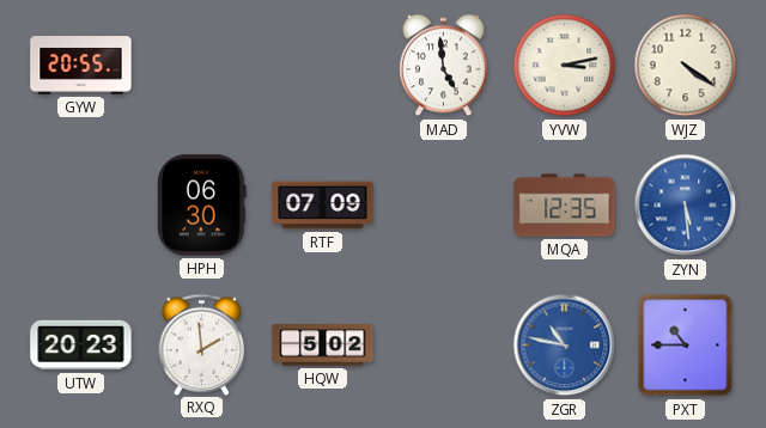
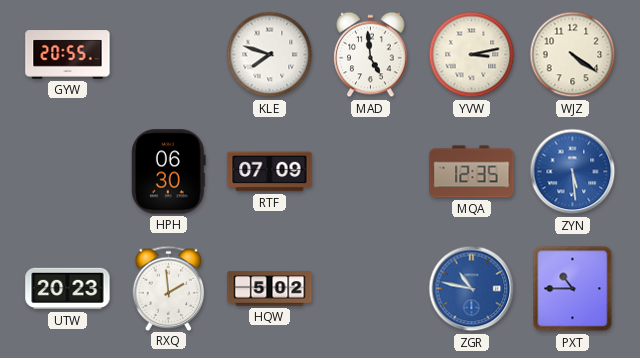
KLE: none -> 7:48
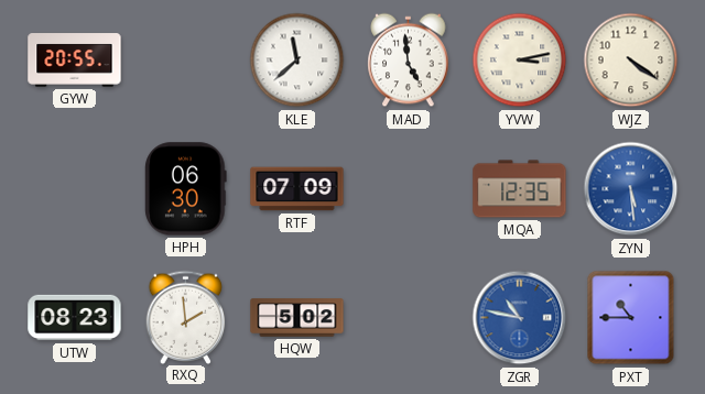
KLE: 7:48 -> 11:38
UTW: 20:23 -> 08:23
